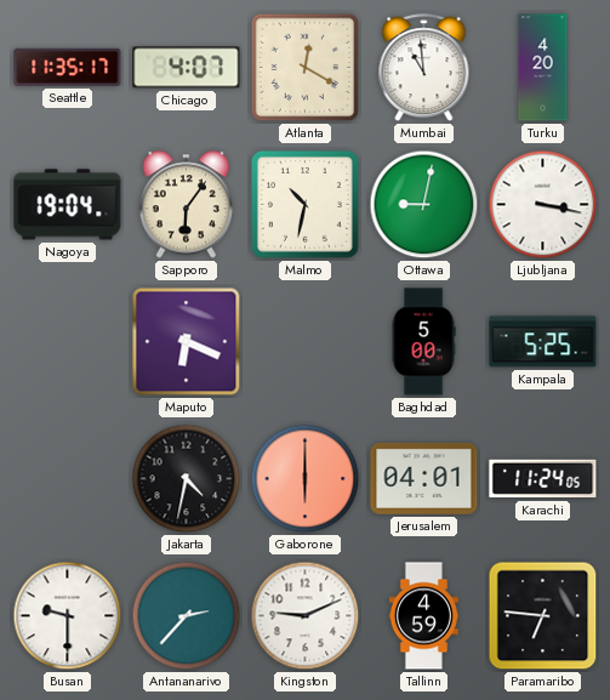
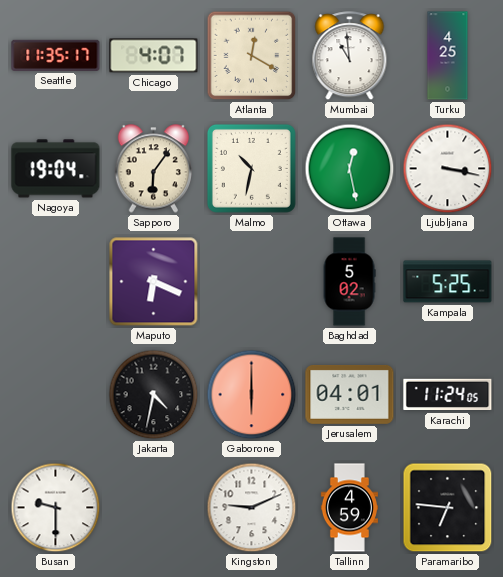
Turku: 4:20 -> 4:25
Ottawa: 9:02 -> 12:28
Baghdad: 5:00 -> 5:02
Antananarivo: 2:37 -> none
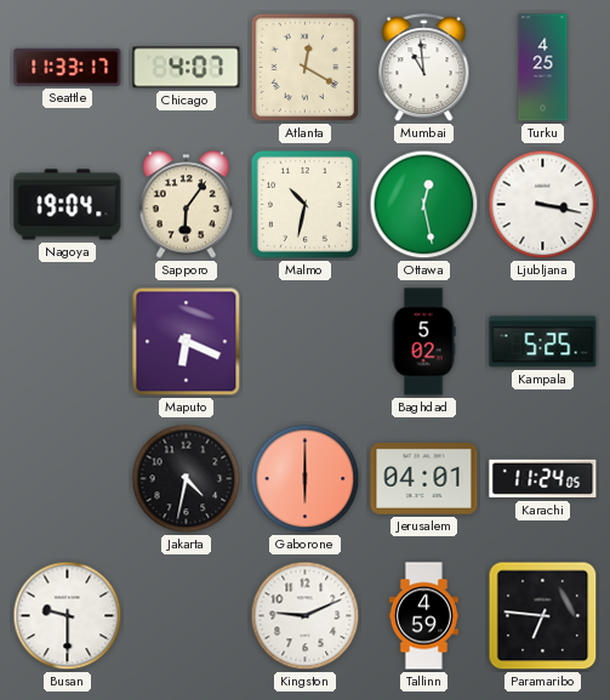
Seattle: 11:35 -> 11:33
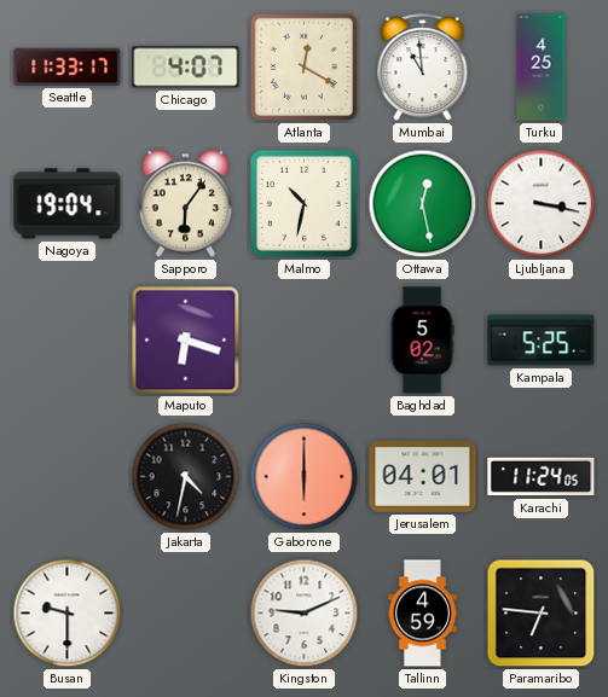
Maputo: 6:19 -> 6:18
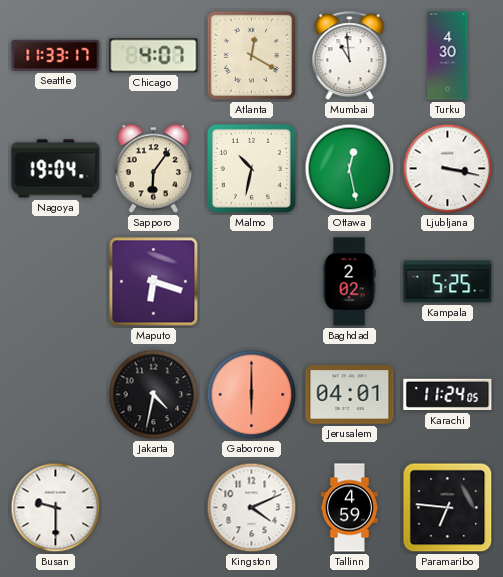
Turku: 4:25 -> 4:30
Baghdad: 5:02 -> 2:02
Kingston: 9:11 -> 4:11
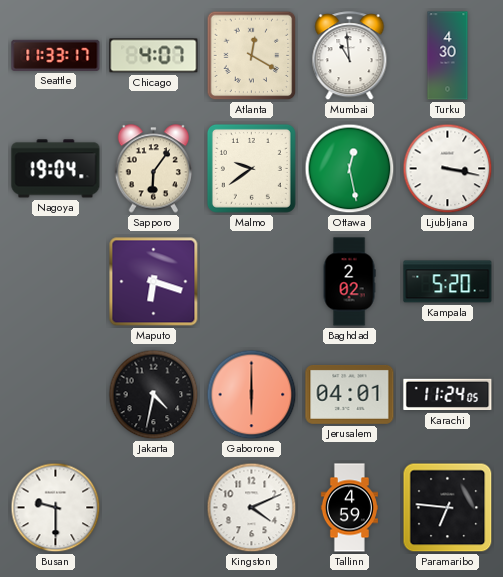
Malmo: 10:32 -> 9:39
Kampala: 5:25 -> 5:20
